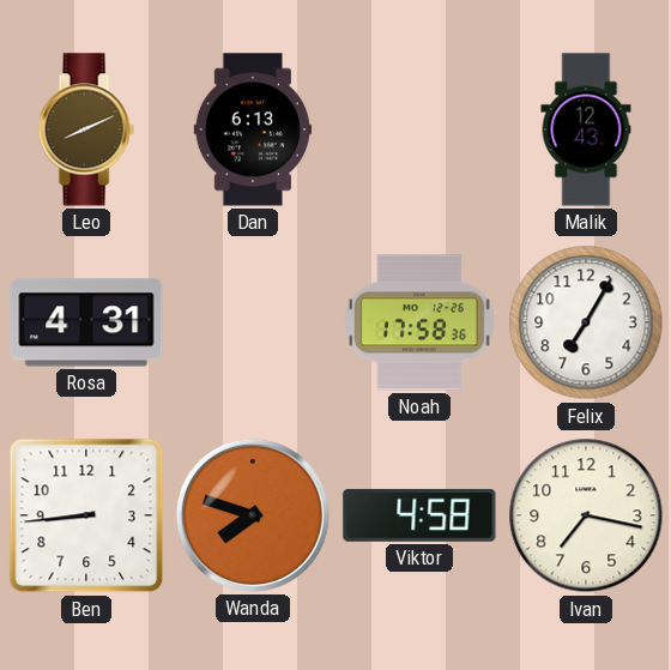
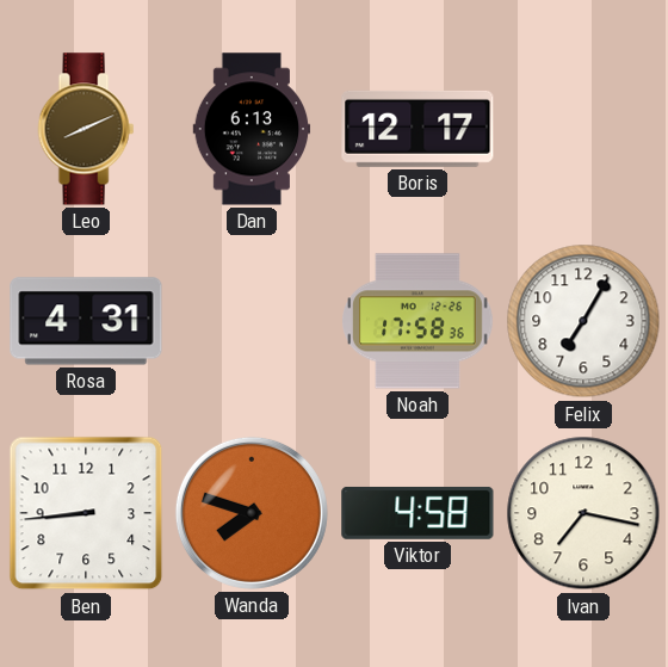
Boris: none -> 12:17
Malik: 12:43 -> none
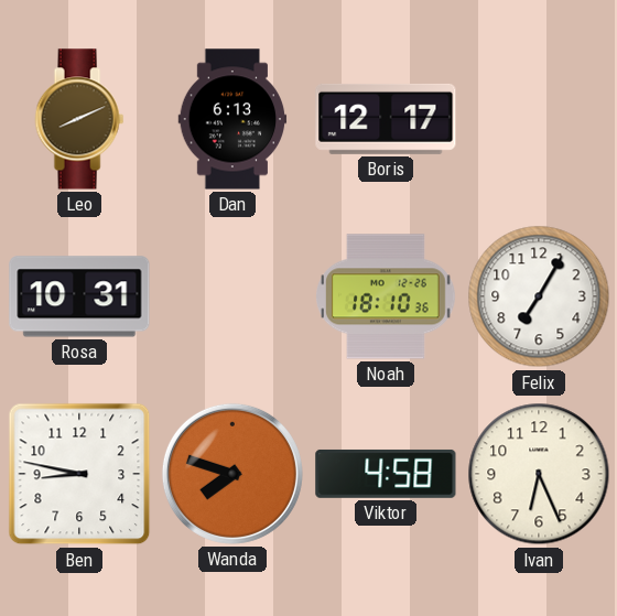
Rosa: 4:31 -> 10:31
Noah: 17:58 -> 18:10
Ben: 8:44 -> 8:47
Ivan: 7:17 -> 6:26
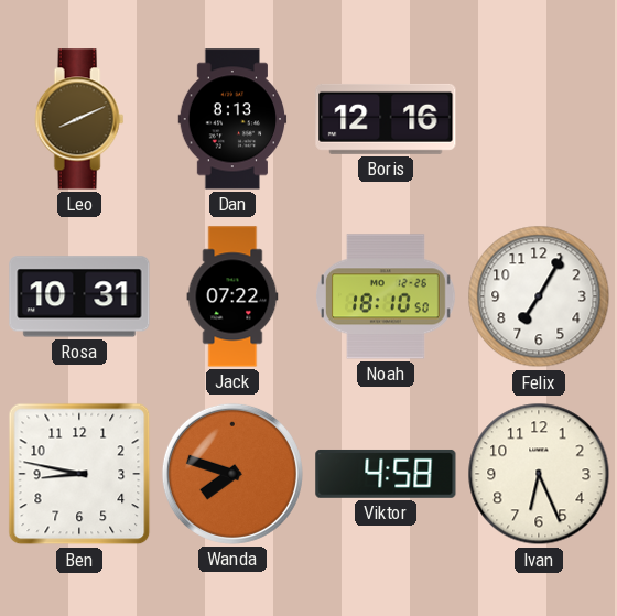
Dan: 6:13 -> 8:13
Boris: 12:17 -> 12:16
Jack: none -> 07:22
Noah: 18:10:36 -> 18:10:50
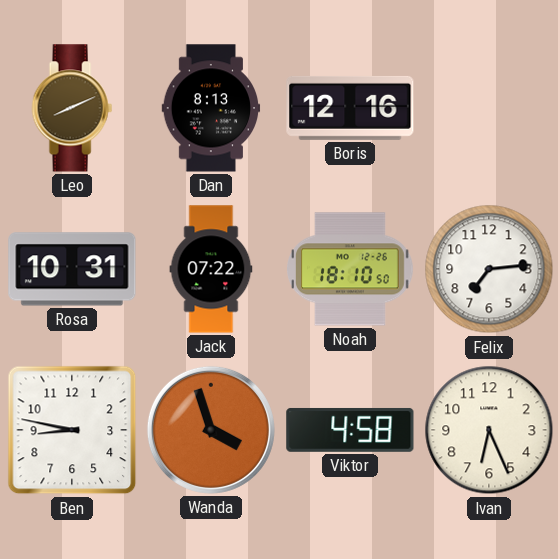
Felix: 7:05 -> 7:14
Wanda: 7:48 -> 3:57
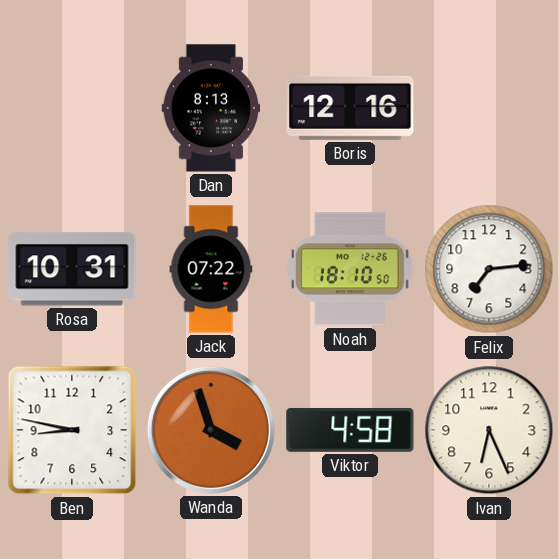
Leo: 8:11 -> none
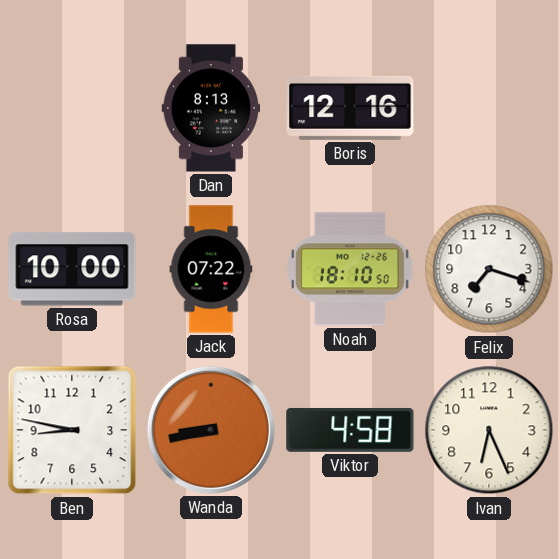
Rosa: 10:31 -> 10:00
Felix: 7:14 -> 7:18
Wanda: 3:57 -> 8:43
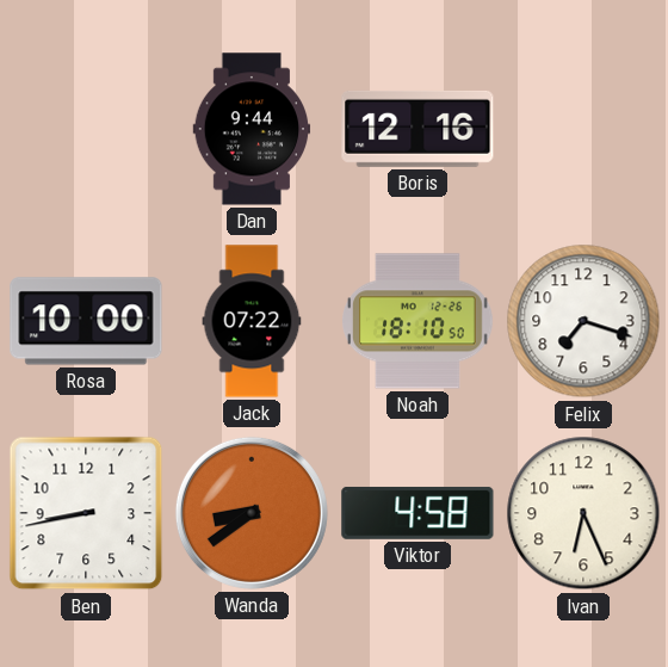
Dan: 8:13 -> 9:44
Ben: 8:47 -> 8:43
Wanda: 8:43 -> 8:39
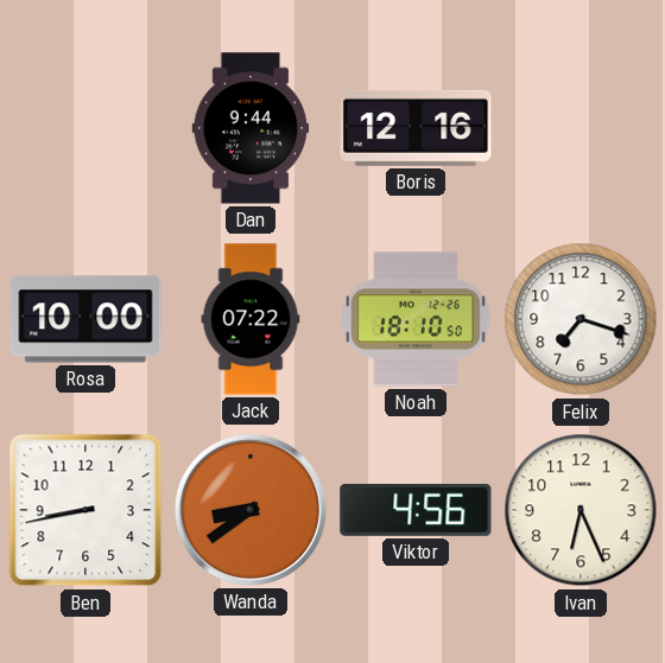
Viktor: 4:58 -> 4:56
